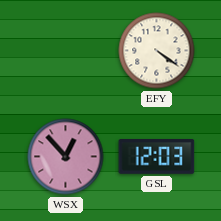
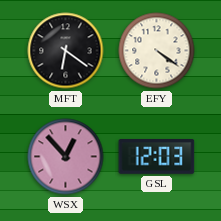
MFT: none -> 6:21
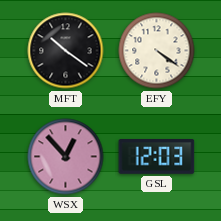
MFT: 6:21 -> 10:21
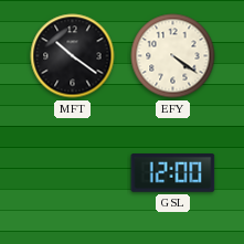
WSX: 12:53 -> none
GSL: 12:03 -> 12:00
